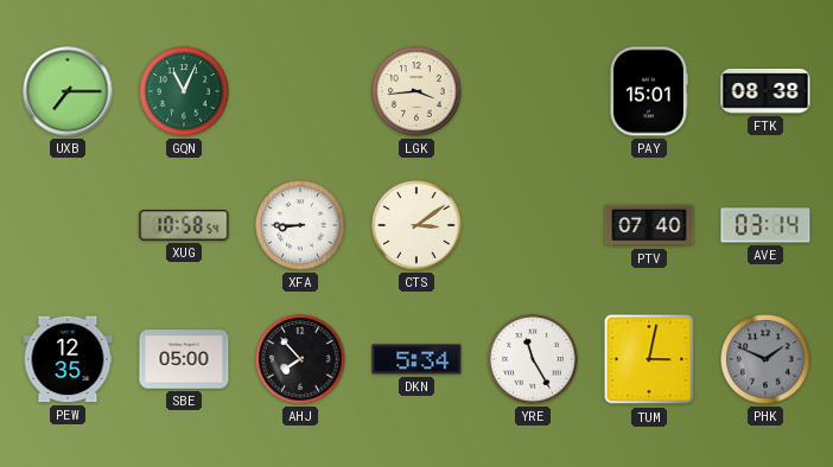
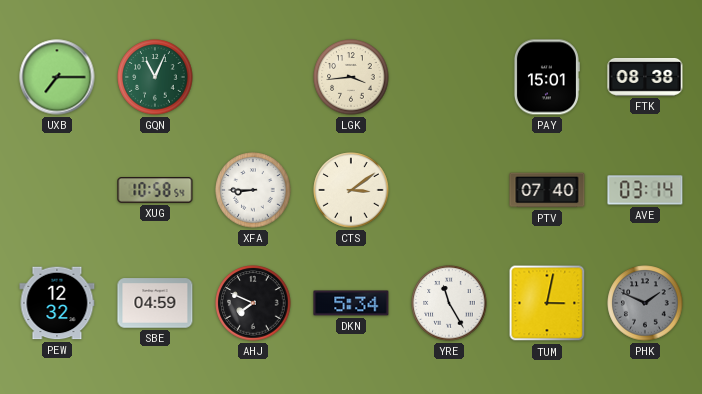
PEW: 12:35 -> 12:32
SBE: 05:00 -> 04:59
AHJ: 7:53 -> 7:49
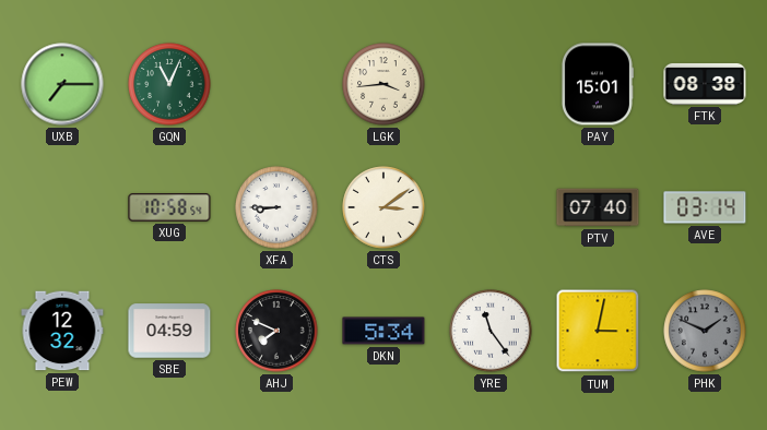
YRE: 11:25 -> 11:24
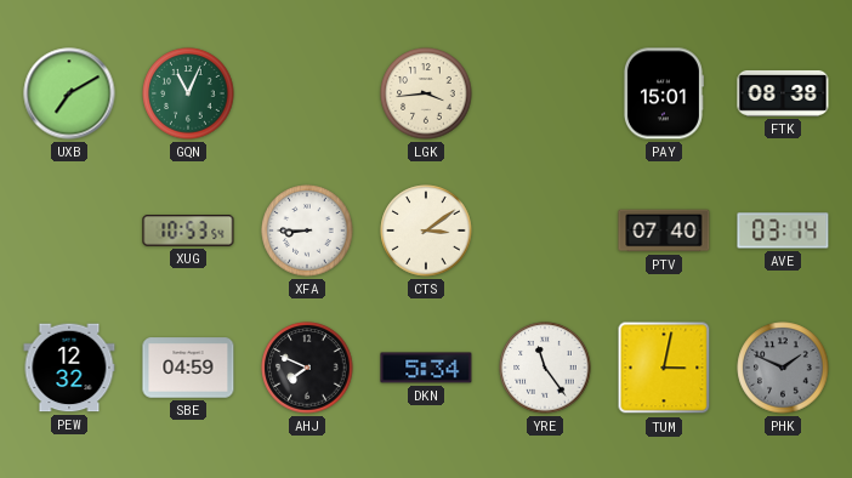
UXB: 7:15 -> 7:10
XUG: 10:58 -> 10:53
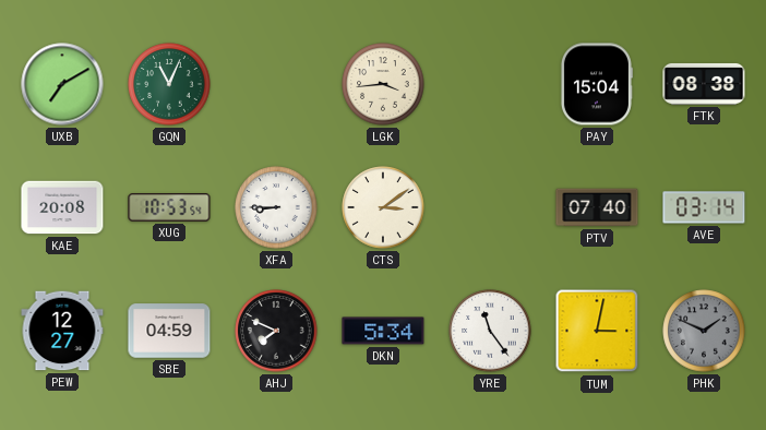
PAY: 15:01 -> 15:04
KAE: none -> 20:08
PEW: 12:32 -> 12:27
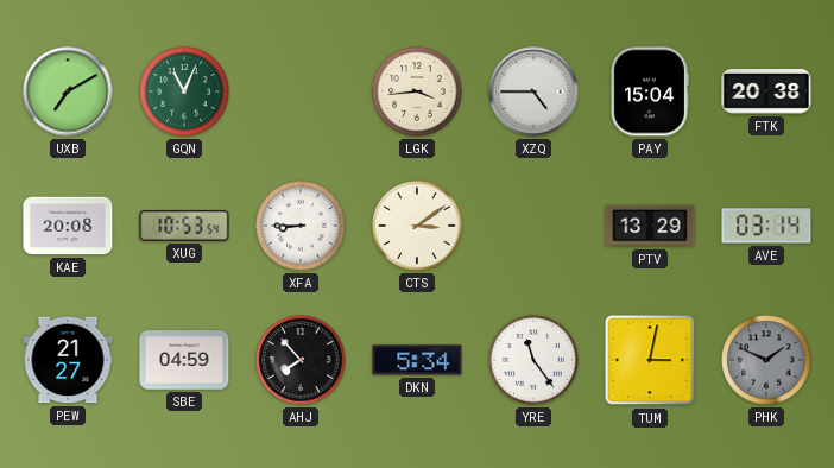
XZQ: none -> 4:45
FTK: 08:38 -> 20:38
PTV: 07:40 -> 13:29
PEW: 12:27 -> 21:27
AHJ: 7:49 -> 7:53
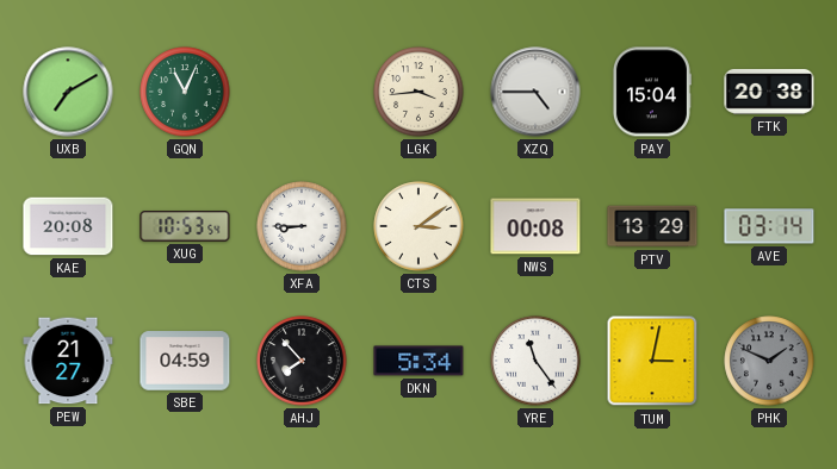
NWS: none -> 00:08
